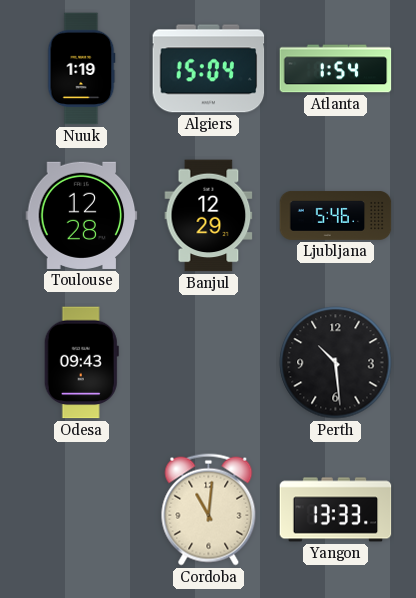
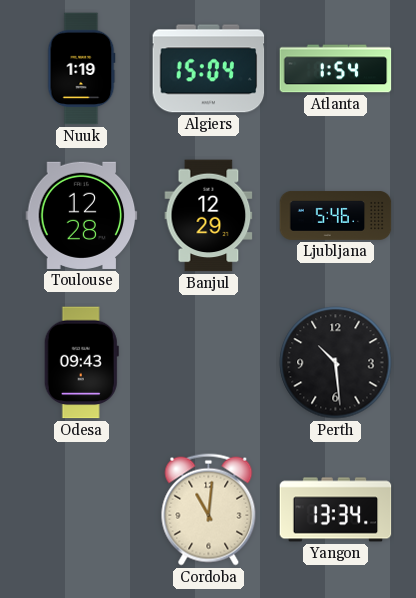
Yangon: 13:33 -> 13:34
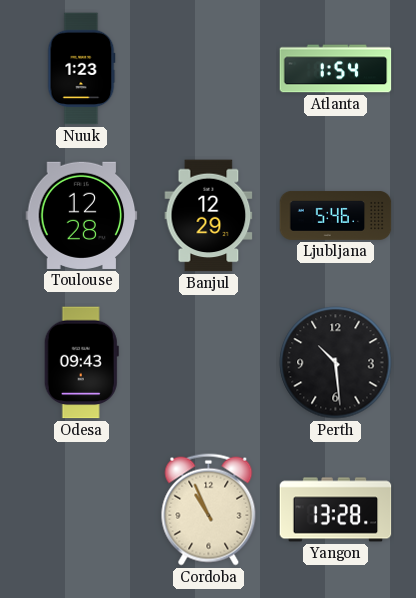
Nuuk: 1:19 -> 1:23
Algiers: 15:04 -> none
Cordoba: 11:01 -> 10:56
Yangon: 13:34 -> 13:28
